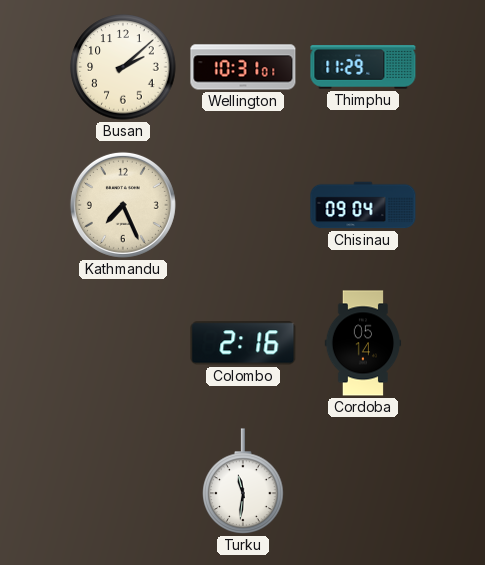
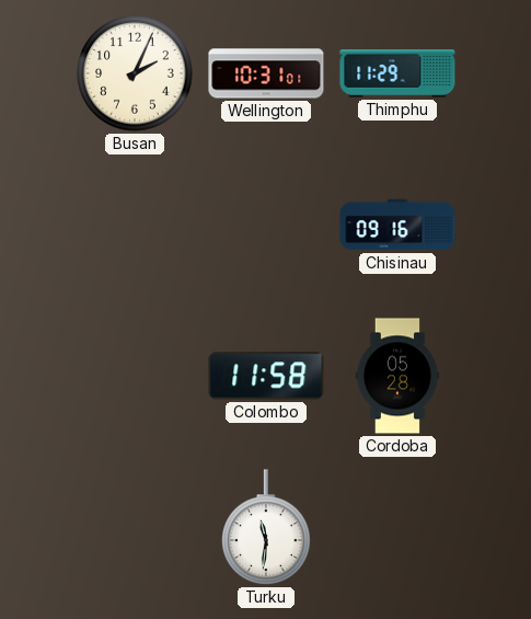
Busan: 2:08 -> 2:04
Kathmandu: 7:26 -> none
Chisinau: 09:04 -> 09:16
Colombo: 2:16 -> 11:58
Cordoba: 05:14 -> 05:28
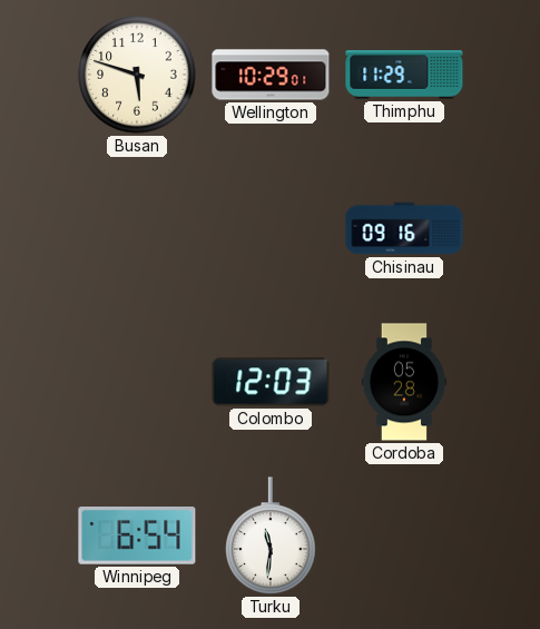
Busan: 2:04 -> 5:48
Wellington: 10:31 -> 10:29
Colombo: 11:58 -> 12:03
Winnipeg: none -> 6:54
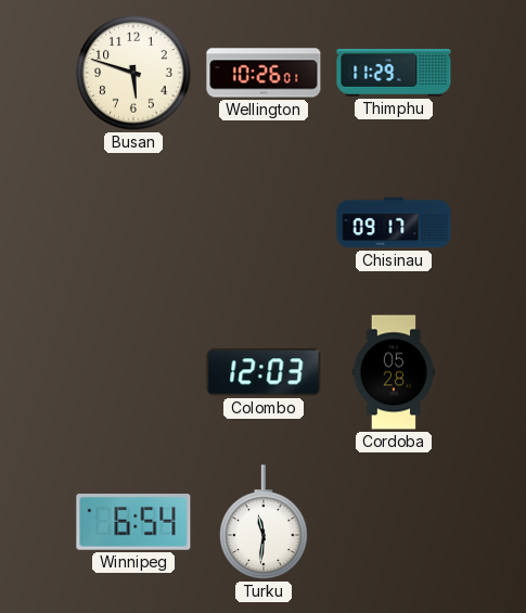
Wellington: 10:29 -> 10:26
Chisinau: 09:16 -> 09:17
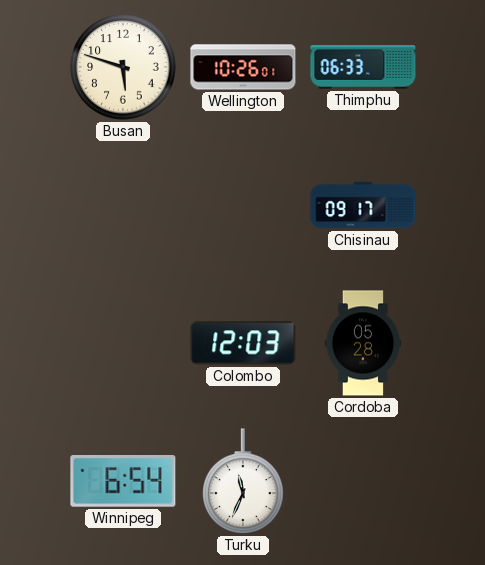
Thimphu: 11:29 -> 06:33
Turku: 11:31 -> 11:34
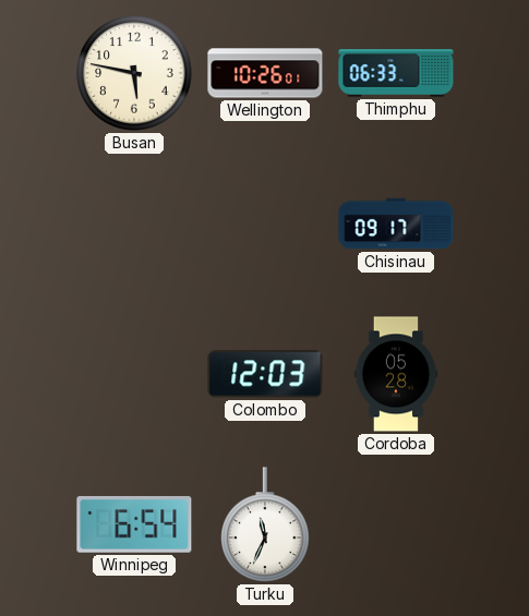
Busan: 5:48 -> 5:47
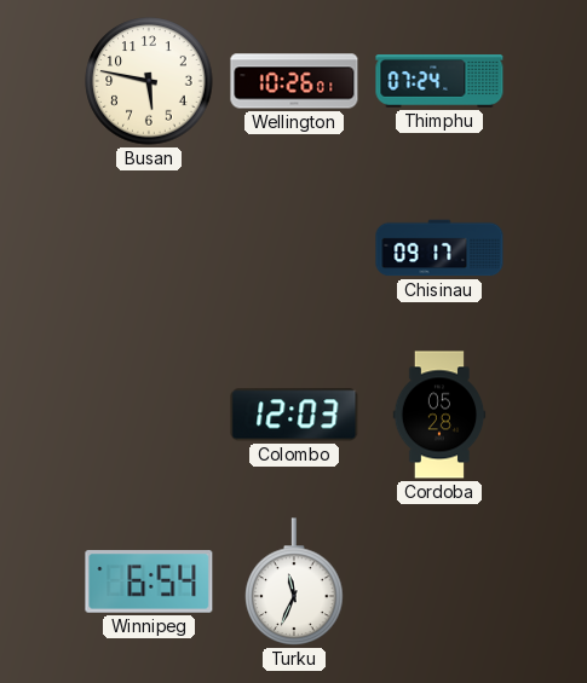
Thimphu: 06:33 -> 07:24
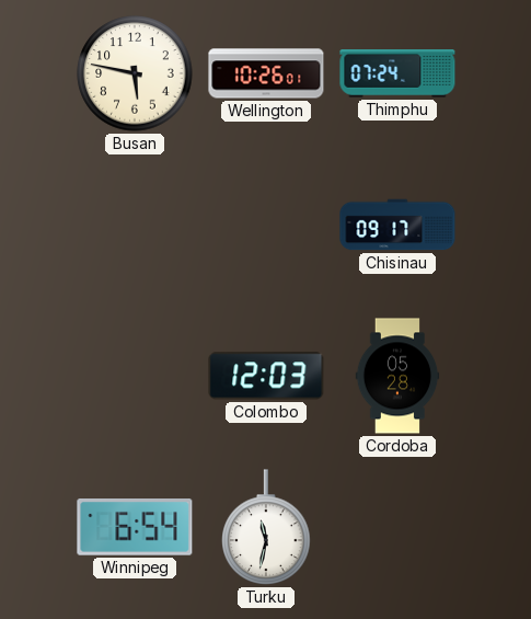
Turku: 11:34 -> 11:32
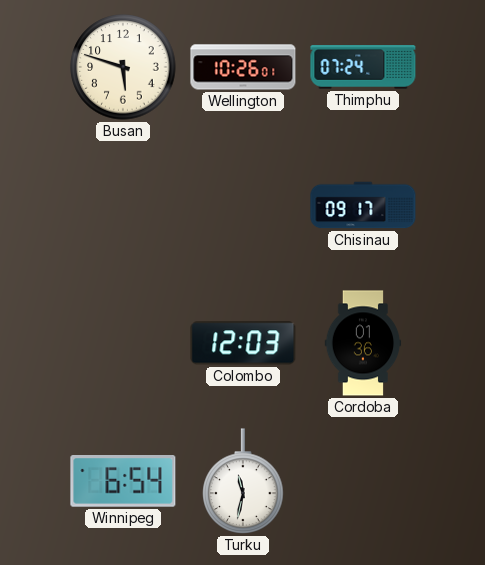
Busan: 5:47 -> 5:48
Cordoba: 05:28 -> 01:36
